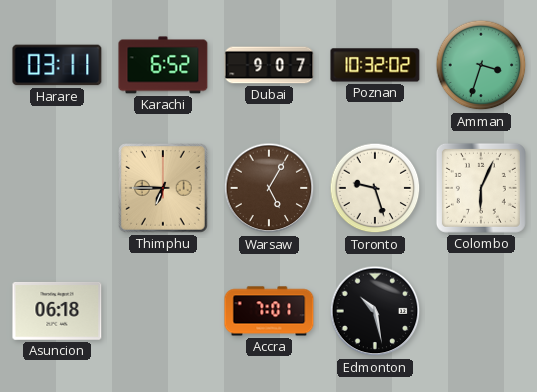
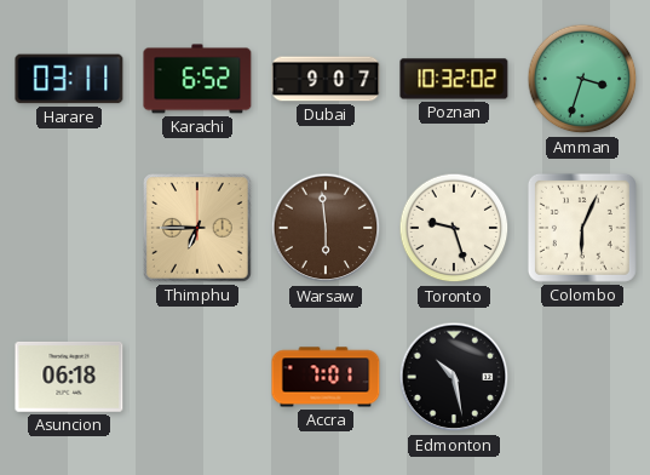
Warsaw: 5:05 -> 5:59
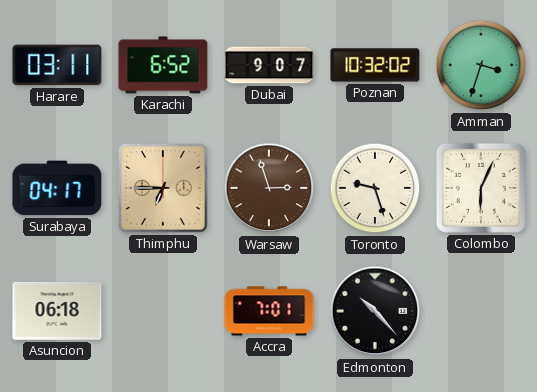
Surabaya: none -> 04:17
Warsaw: 5:59 -> 2:57
Edmonton: 10:28 -> 10:23
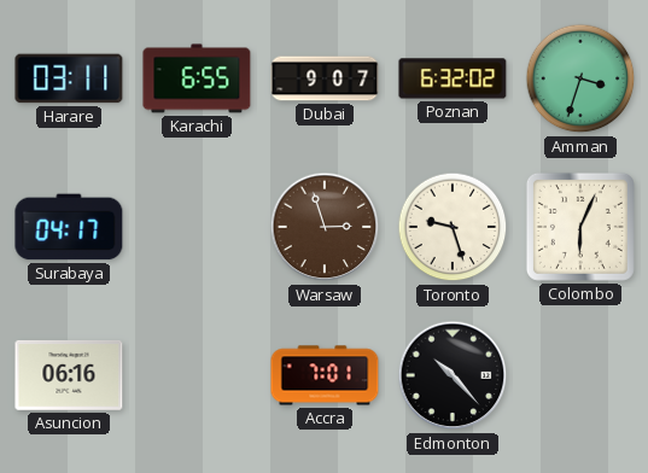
Karachi: 6:52 -> 6:55
Poznan: 10:32 -> 6:32
Thimphu: 6:45 -> none
Asuncion: 06:18 -> 06:16
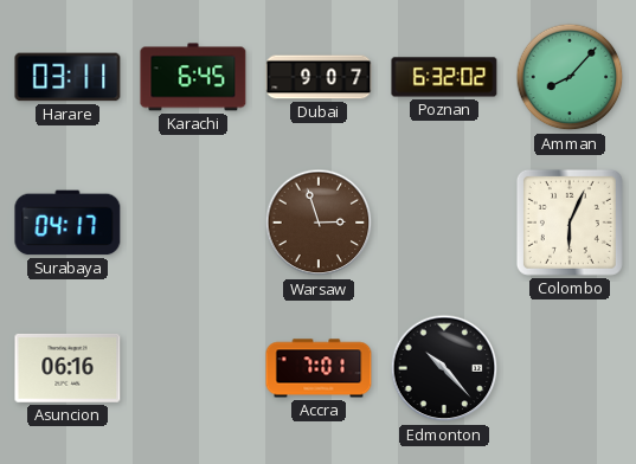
Karachi: 6:55 -> 6:45
Amman: 3:33 -> 8:07
Toronto: 9:27 -> none
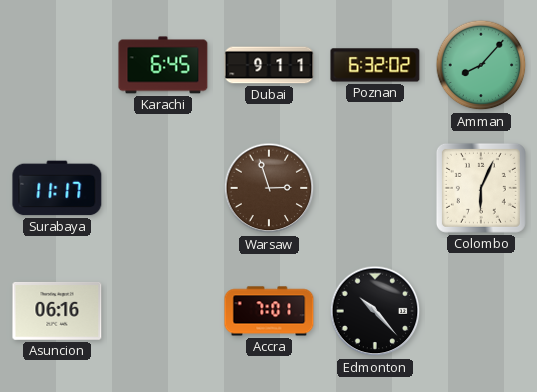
Harare: 03:11 -> none
Dubai: 9:07 -> 9:11
Surabaya: 04:17 -> 11:17
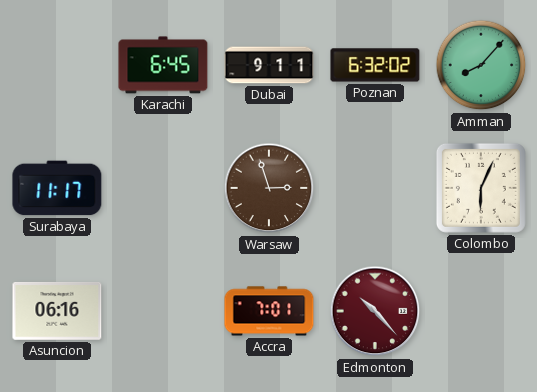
Edmonton dial: black -> burgundy
